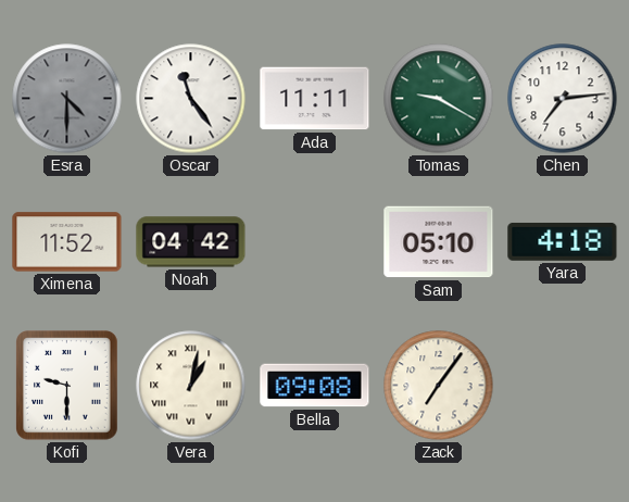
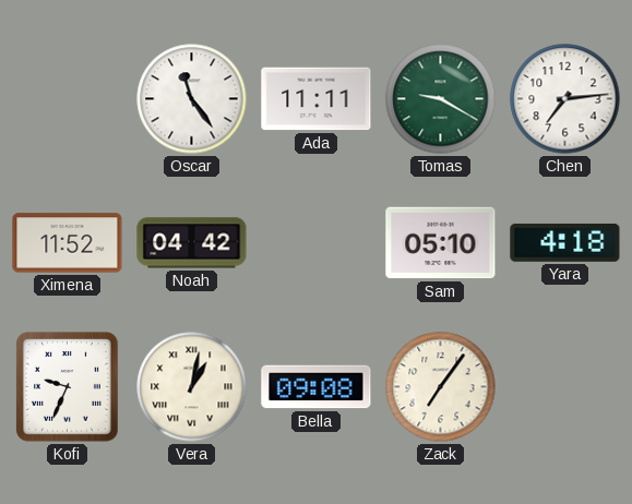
Esra: 4:30 -> none
Kofi: 9:30 -> 9:34
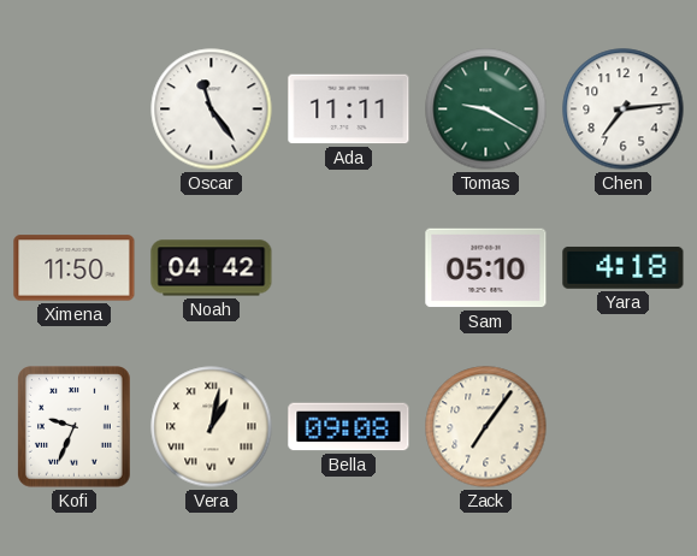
Ximena: 11:52 -> 11:50
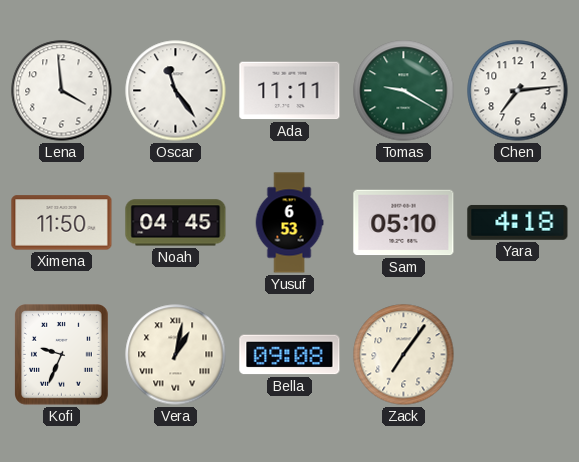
Lena: none -> 3:59
Noah: 04:42 -> 04:45
Yusuf: none -> 6:53
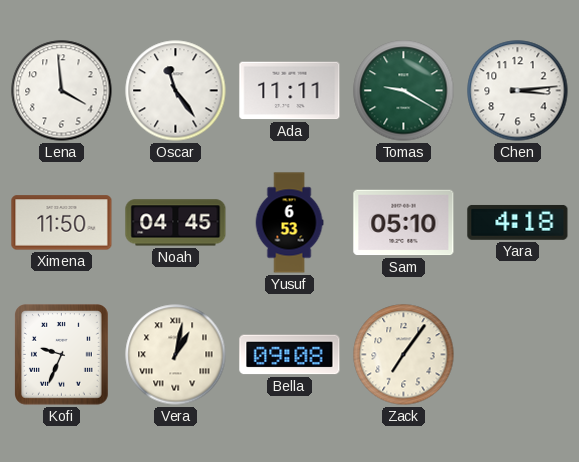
Chen: 7:14 -> 3:14
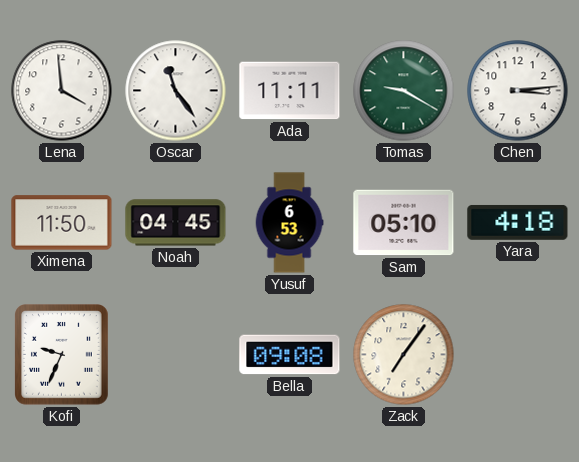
Vera: 1:02 -> none
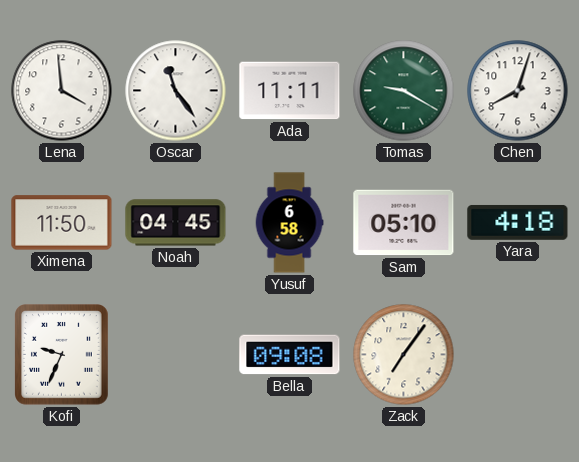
Chen: 3:14 -> 8:03
Yusuf: 6:53 -> 6:58
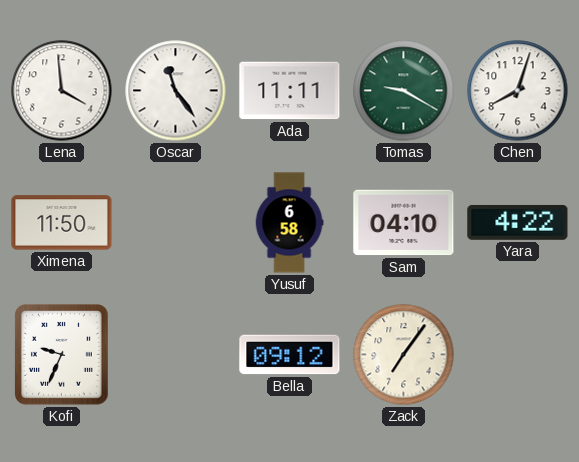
Noah: 04:45 -> none
Sam: 05:10 -> 04:10
Yara: 4:18 -> 4:22
Bella: 09:08 -> 09:12
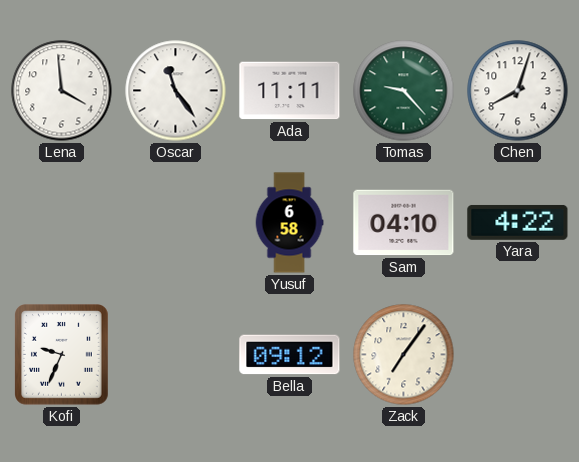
Tomas: 9:20 -> 9:23
Ximena: 11:50 -> none
